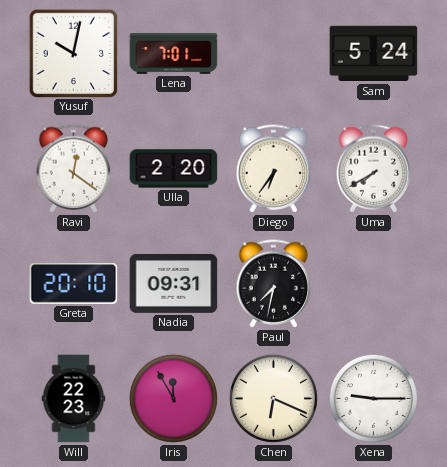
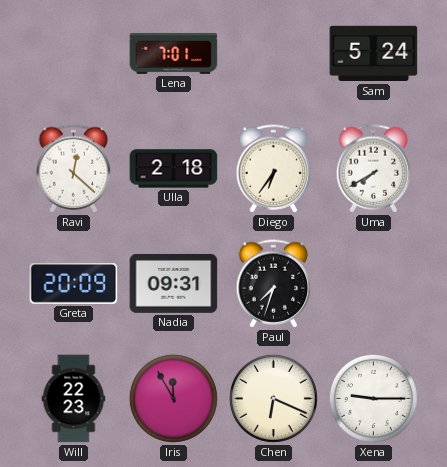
Yusuf: 10:02 -> none
Ravi: 12:21 -> 12:22
Ulla: 2:20 -> 2:18
Greta: 20:10 -> 20:09
Paul: 7:32 -> 7:33
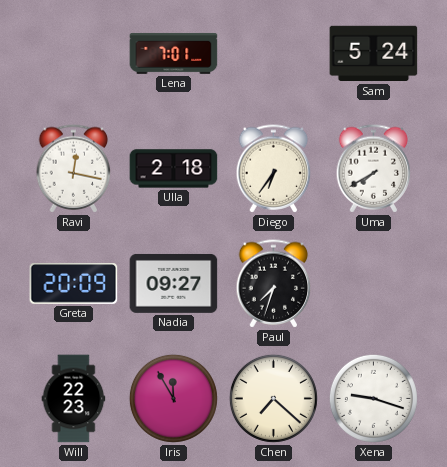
Ravi: 12:22 -> 12:17
Nadia: 09:31 -> 09:27
Chen: 6:19 -> 7:22
Xena: 9:15 -> 9:18
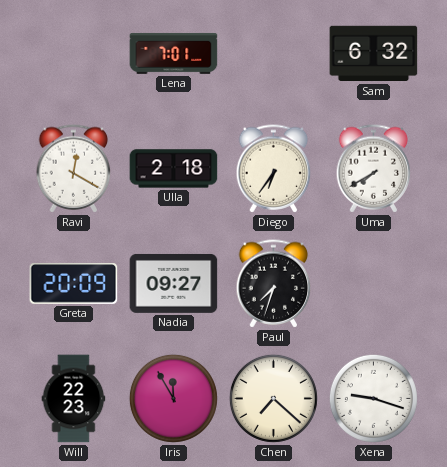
Sam: 5:24 -> 6:32
Ravi: 12:17 -> 12:20
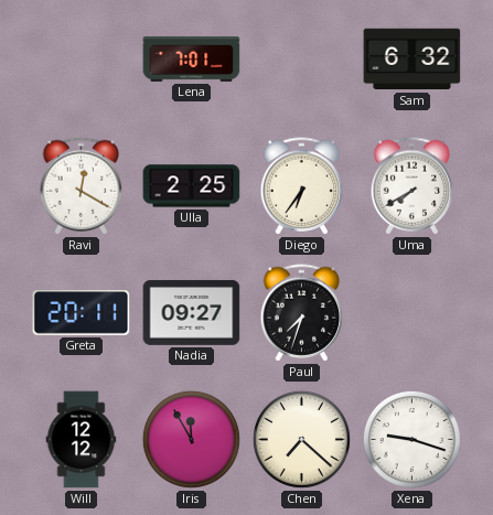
Ulla: 2:18 -> 2:25
Greta: 20:09 -> 20:11
Will: 22:23 -> 12:12
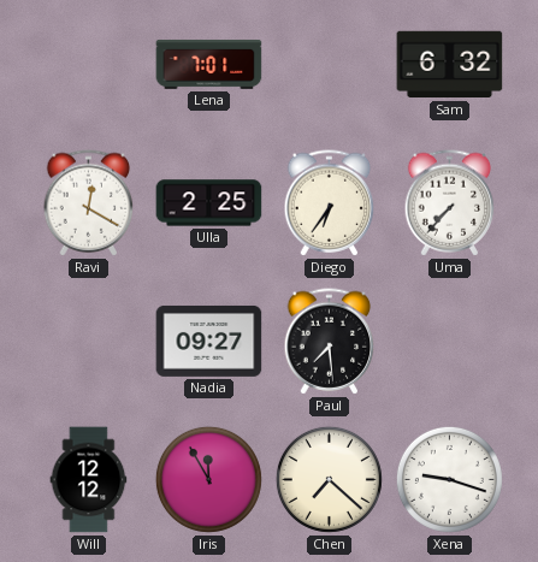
Uma: 7:40 -> 7:37
Greta: 20:11 -> none
Paul: 7:33 -> 7:29
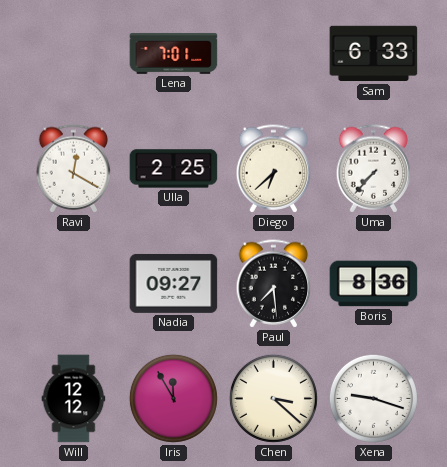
Sam: 6:32 -> 6:33
Diego: 6:36 -> 6:38
Boris: none -> 8:36
Chen: 7:22 -> 3:22
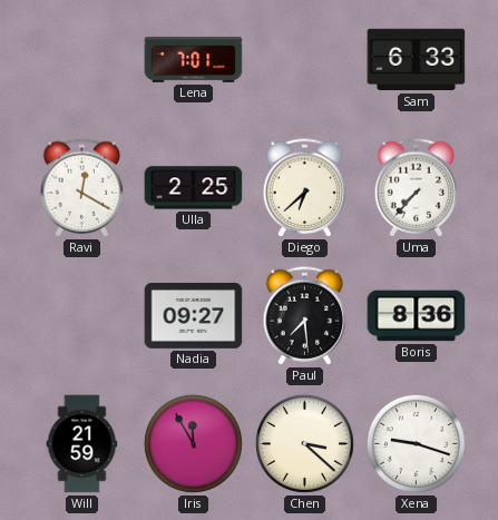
Will: 12:12 -> 21:59
